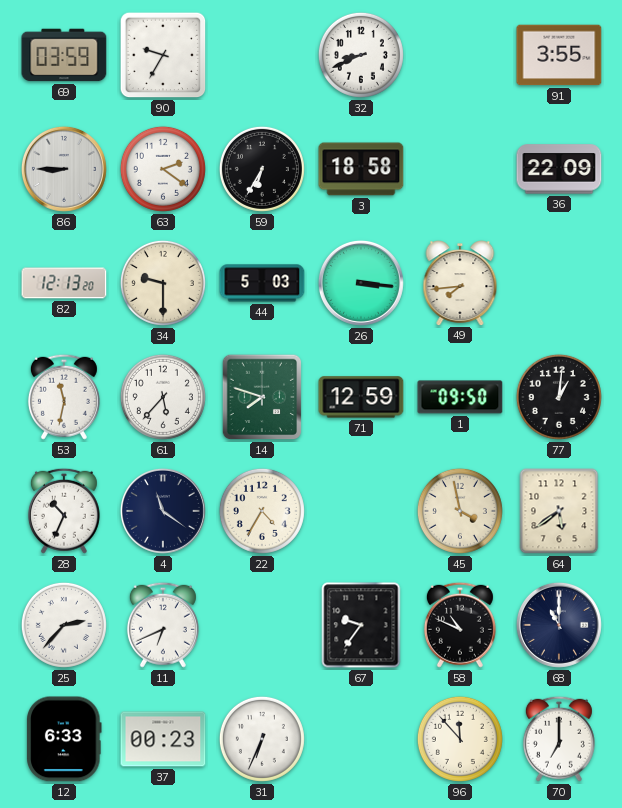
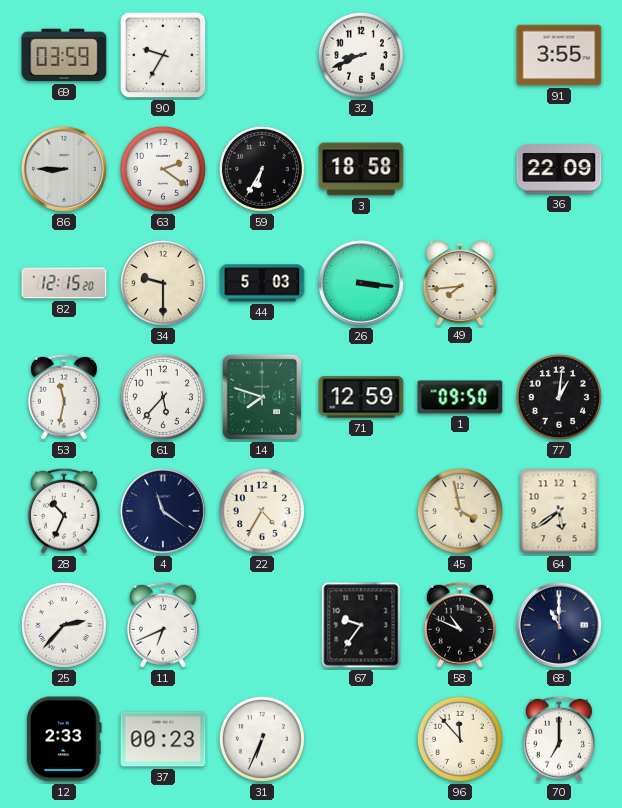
82: 12:13 -> 12:15
12: 6:33 -> 2:33
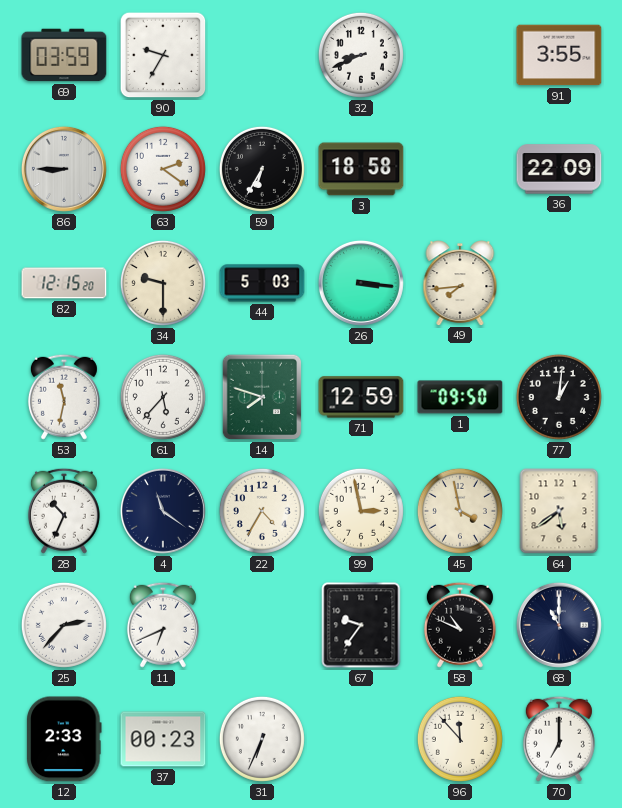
99: none -> 2:58
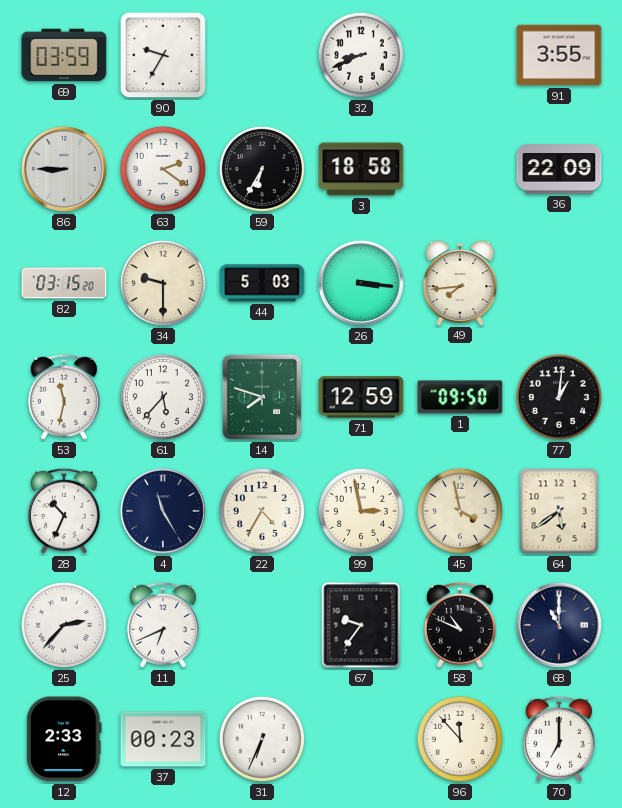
82: 12:15 -> 03:15
4: 11:21 -> 11:25
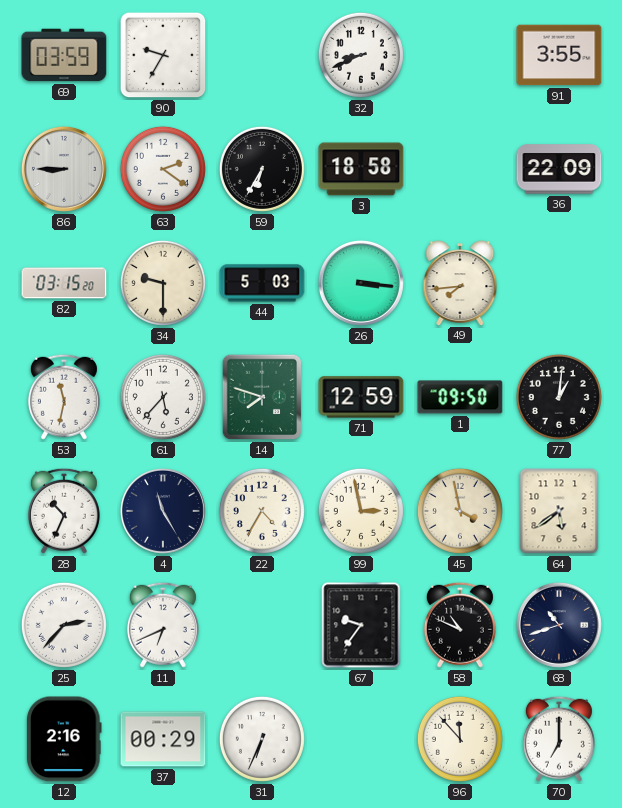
68: 11:00 -> 10:42
12: 2:33 -> 2:16
37: 00:23 -> 00:29
